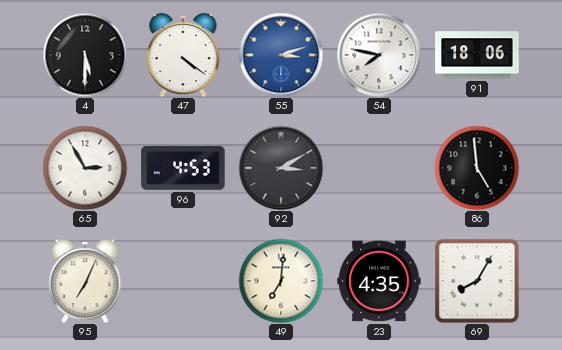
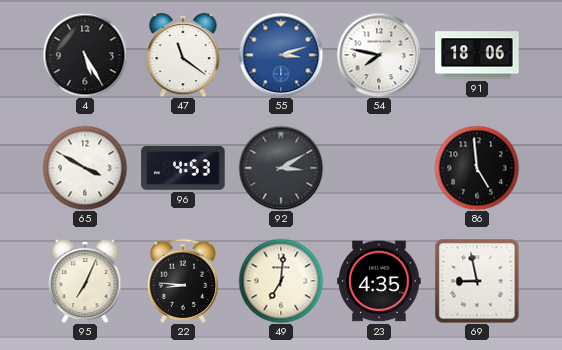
4: 5:30 -> 5:25
47: 4:21 -> 11:21
65: 2:55 -> 3:50
22: none -> 8:46
69: 8:05 -> 8:58
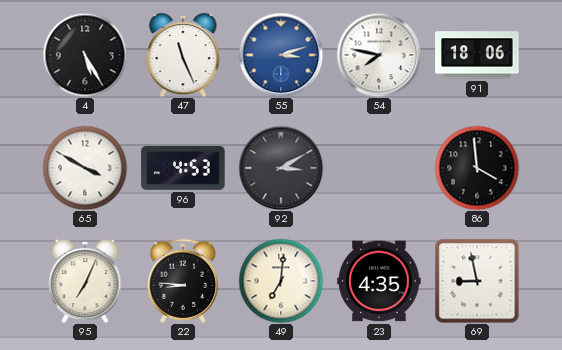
47: 11:21 -> 11:26
86: 4:59 -> 3:59
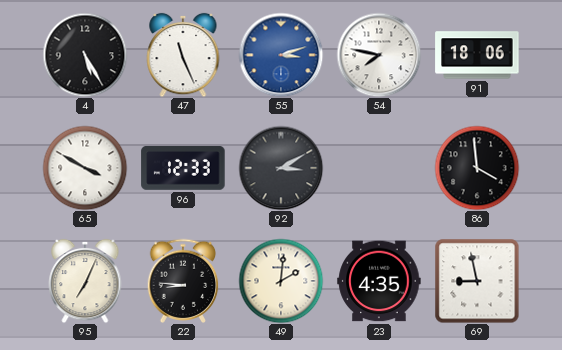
96: 4:53 -> 12:33
49: 7:01 -> 2:01
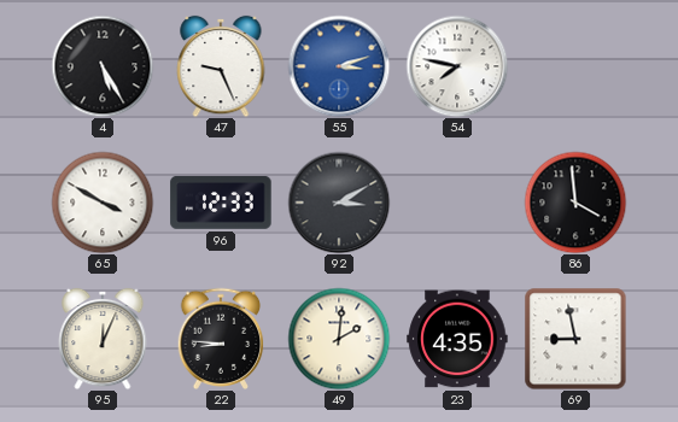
47: 11:26 -> 9:26
91: 18:06 -> none
95: 7:04 -> 12:04
